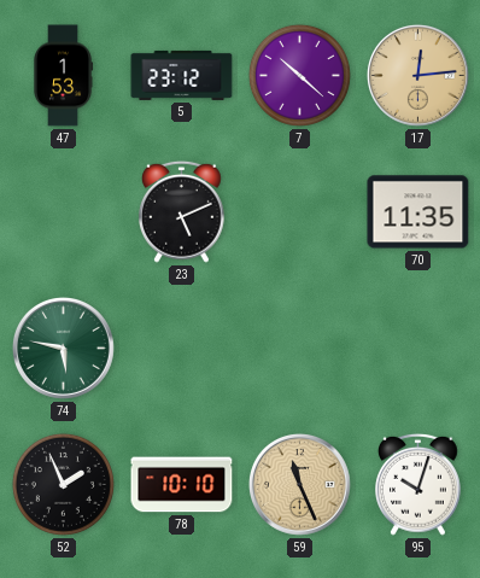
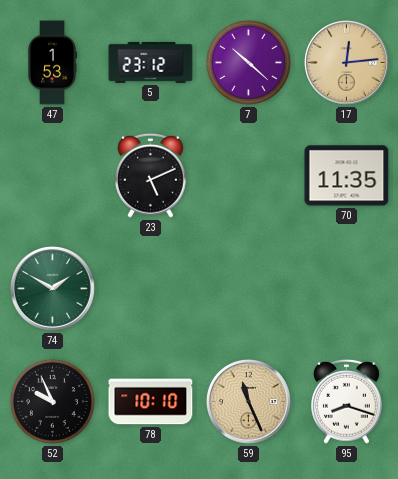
74: 5:47 -> 1:50
52: 1:56 -> 9:56
95: 10:03 -> 8:18
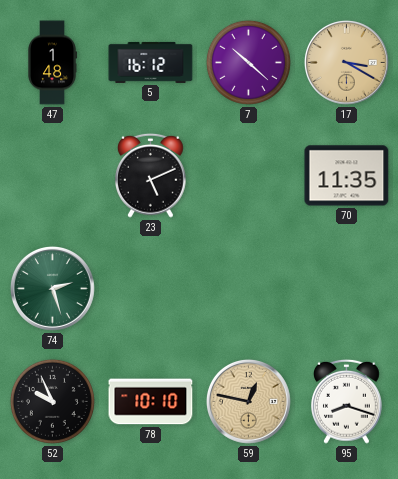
47: 1:53 -> 1:48
5: 23:12 -> 16:12
17: 12:14 -> 3:20
74: 1:50 -> 2:27
59: 11:26 -> 12:47
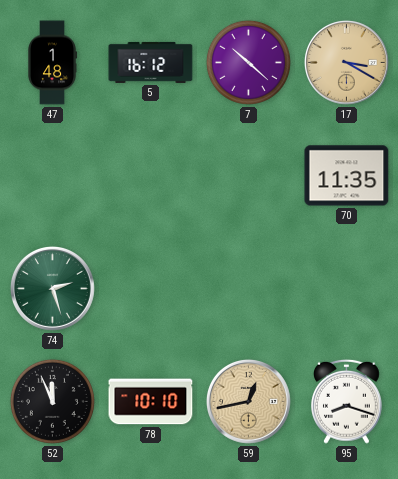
23: 5:11 -> none
52: 9:56 -> 11:56
59: 12:47 -> 12:43
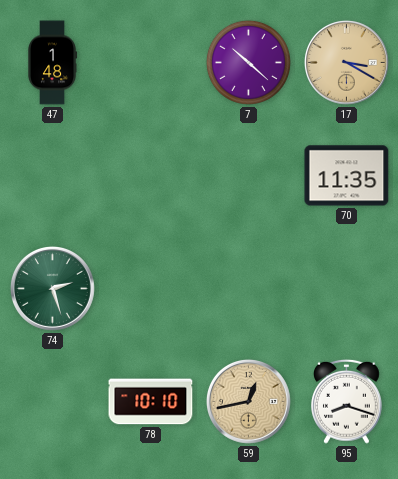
5: 16:12 -> none
52: 11:56 -> none
